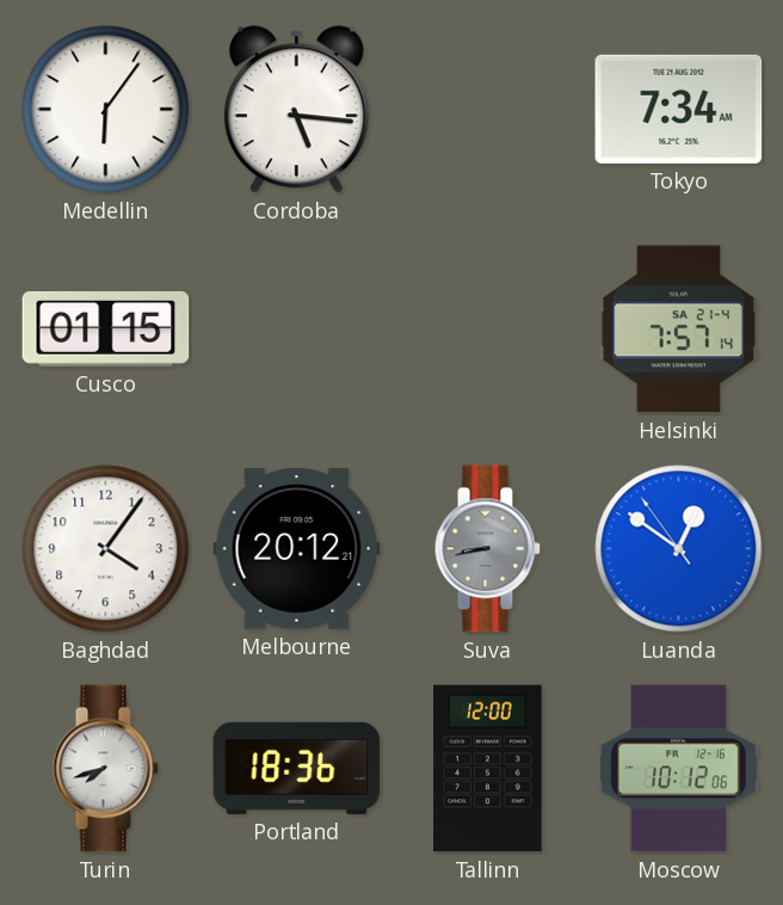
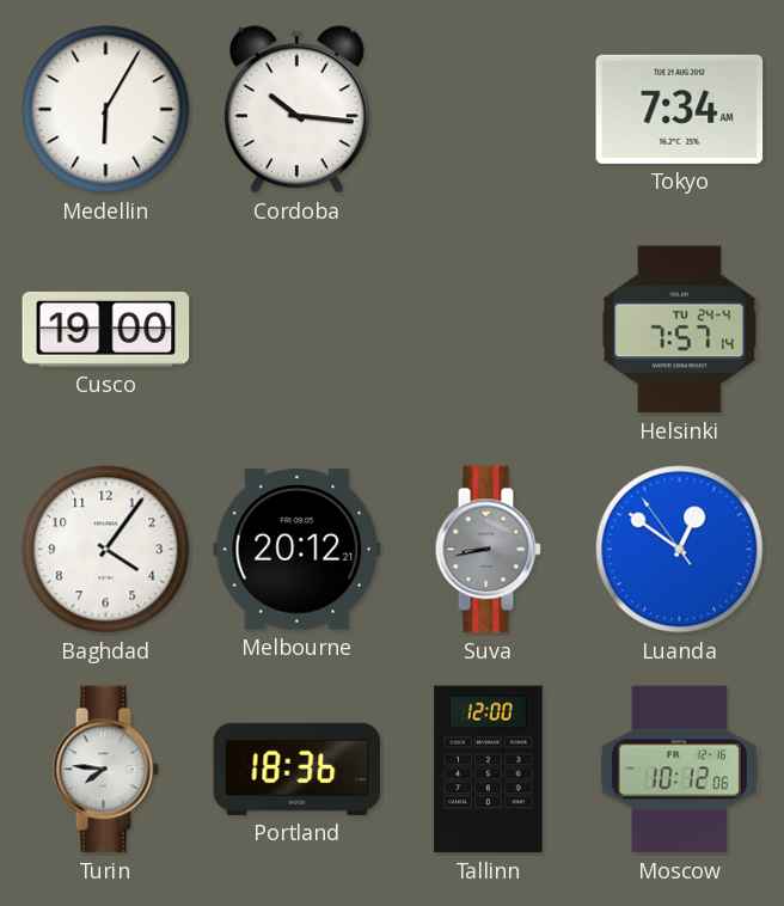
Medellin: 6:06 -> 6:05
Cordoba: 5:16 -> 10:16
Cusco: 01:15 -> 19:00
Helsinki date: SA 21-4 -> TU 24-4
Turin: 7:42 -> 7:46
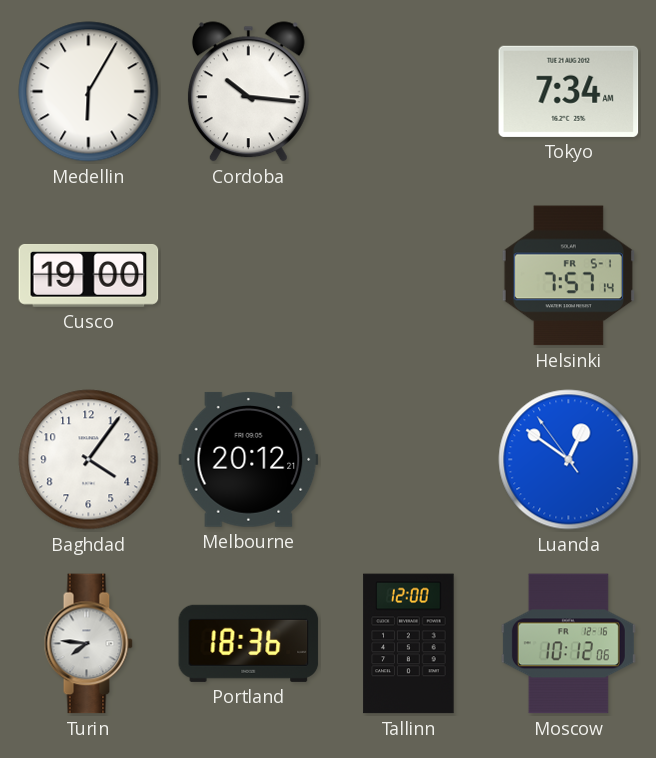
Helsinki date: TU 24-4 -> FR 5-1
Suva: 8:43 -> none
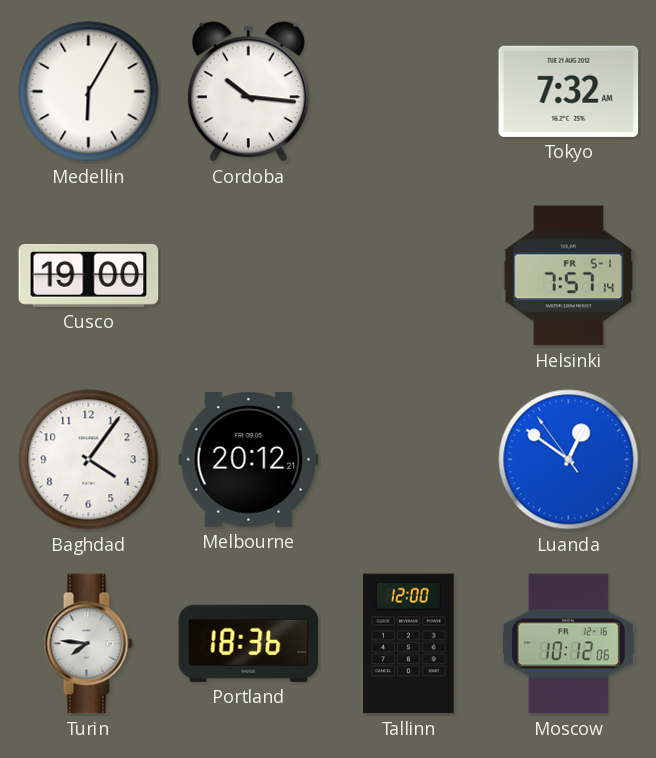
Tokyo: 7:34 -> 7:32
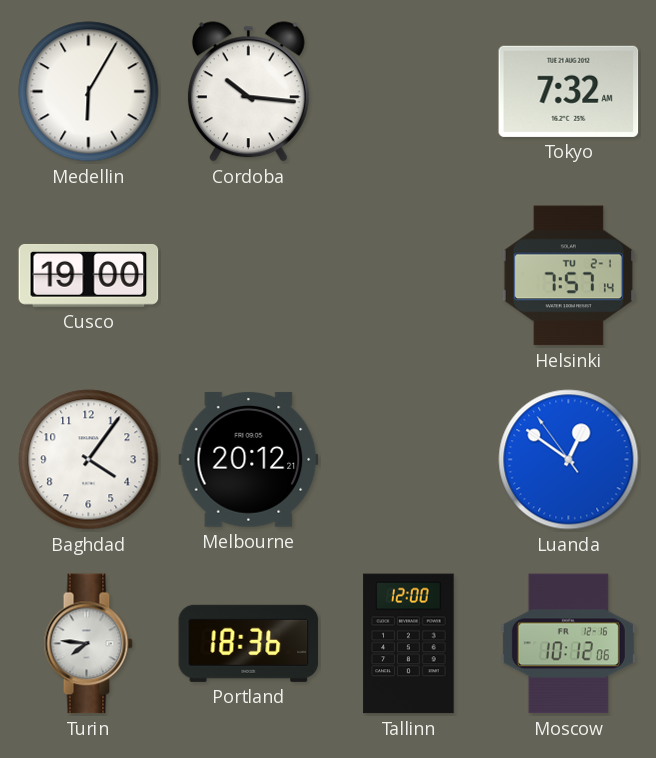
Helsinki date: FR 5-1 -> TU 2-1
